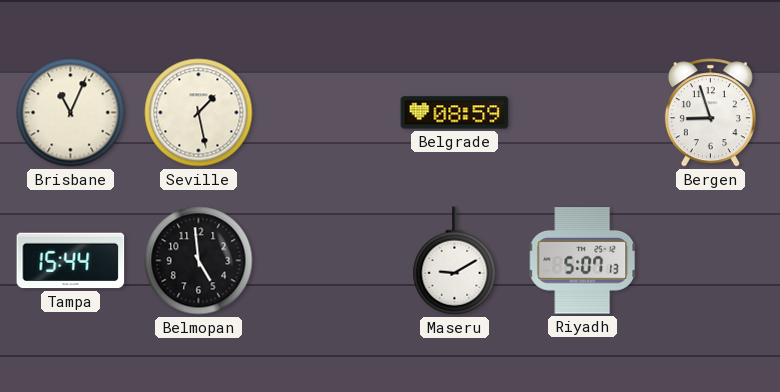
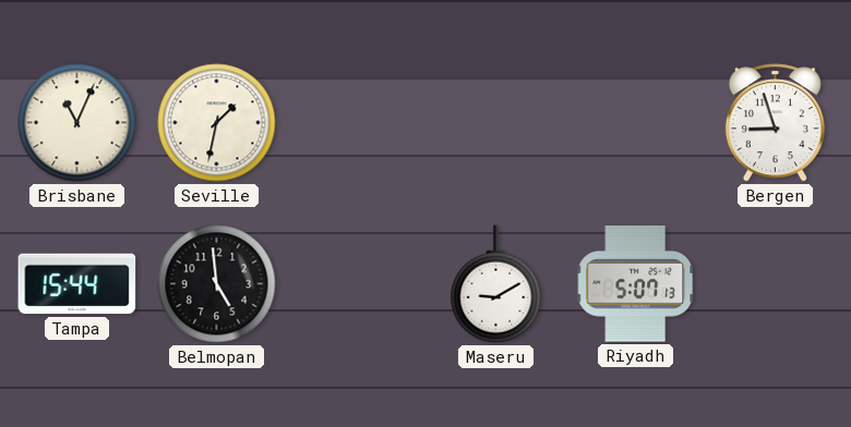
Seville: 1:28 -> 1:32
Belgrade: 08:59 -> none
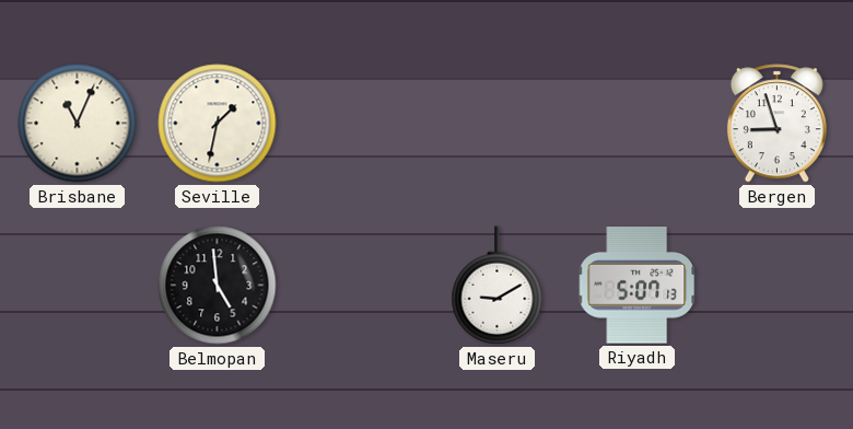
Tampa: 15:44 -> none
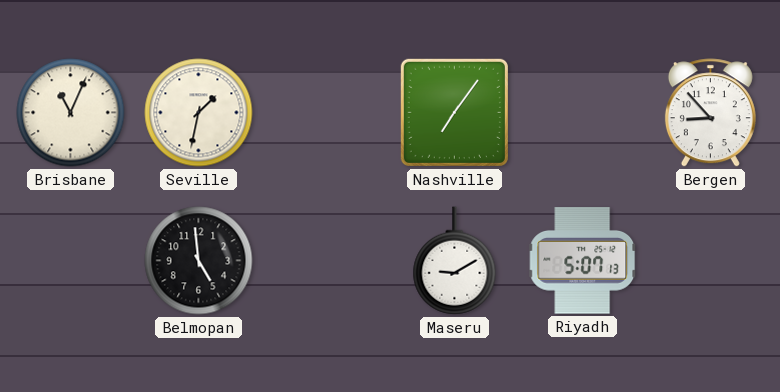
Nashville: none -> 7:06
Bergen: 8:57 -> 8:53
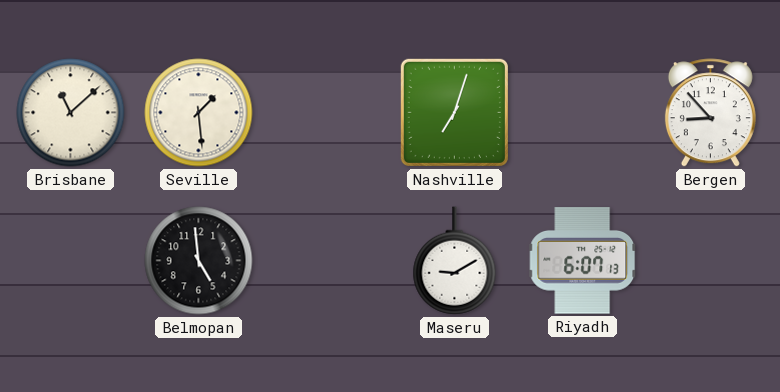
Brisbane: 11:04 -> 11:08
Seville: 1:32 -> 1:29
Nashville: 7:06 -> 7:03
Riyadh: 5:07 -> 6:07
